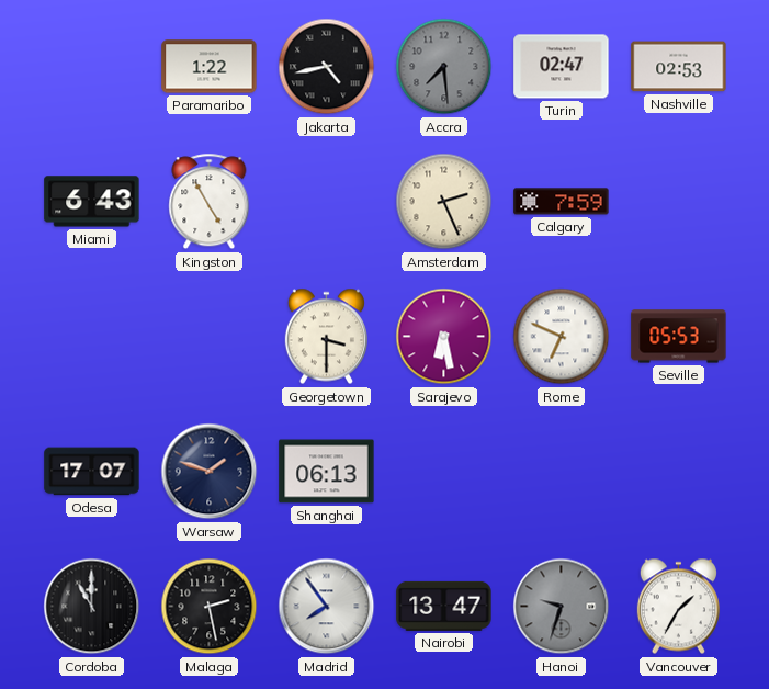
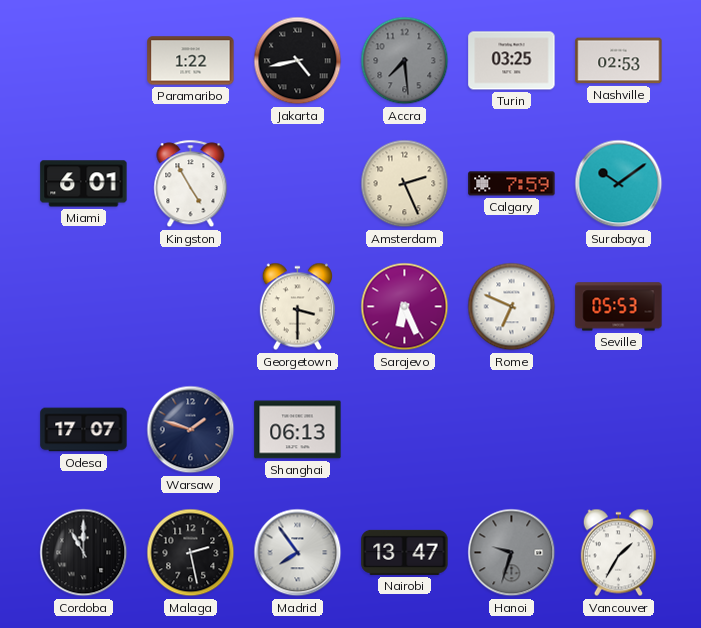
Turin: 02:47 -> 03:25
Miami: 6:43 -> 6:01
Surabaya: none -> 10:09
Sarajevo: 6:28 -> 6:26
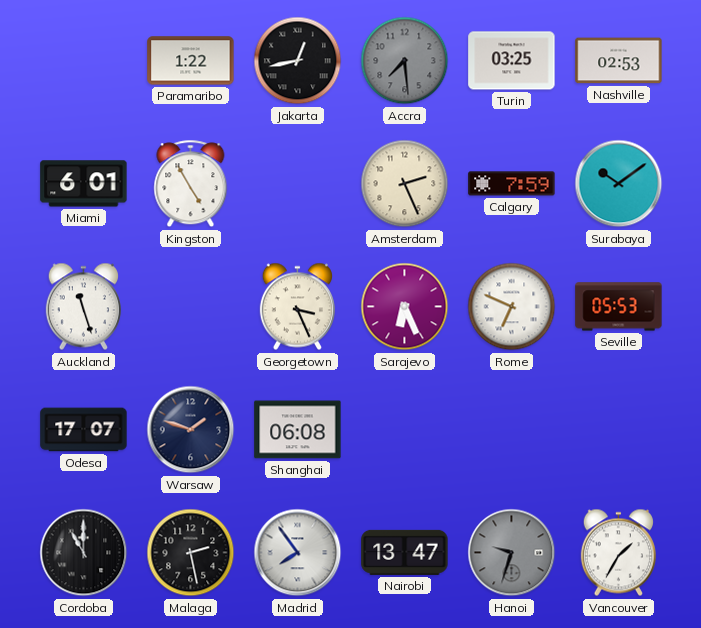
Jakarta: 4:43 -> 12:43
Auckland: none -> 11:27
Georgetown: 3:30 -> 3:26
Shanghai: 06:13 -> 06:08
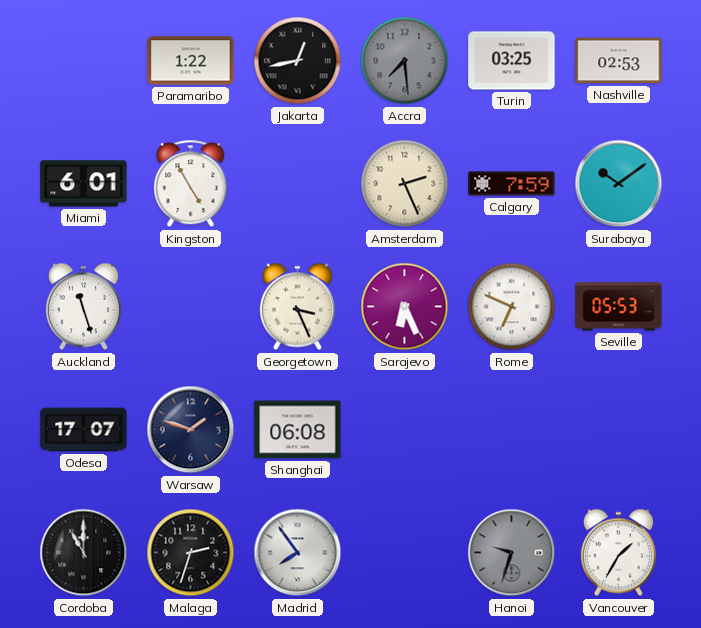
Malaga: 2:28 -> 2:33
Nairobi: 13:47 -> none
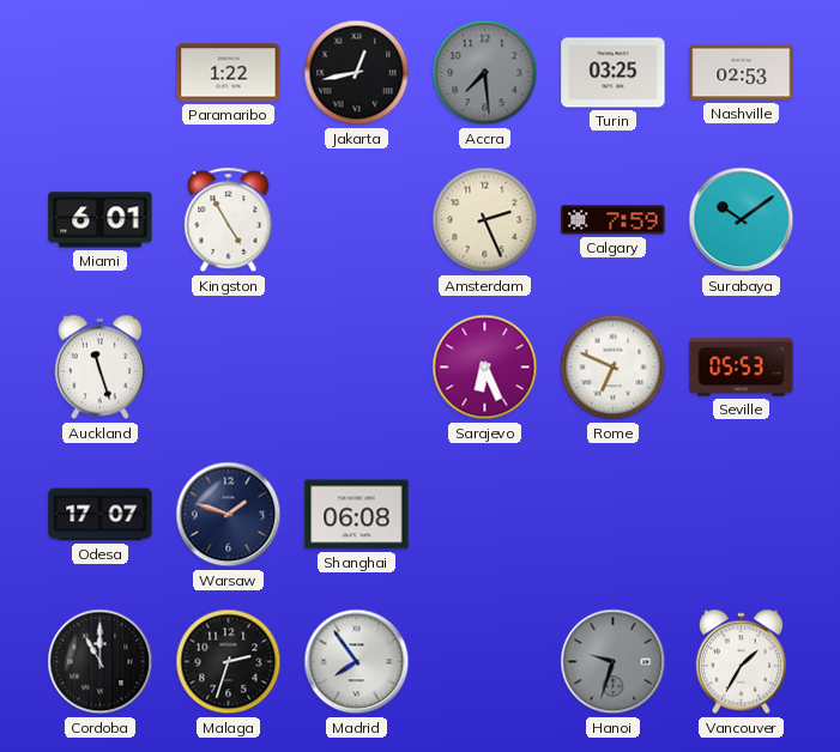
Georgetown: 3:26 -> none
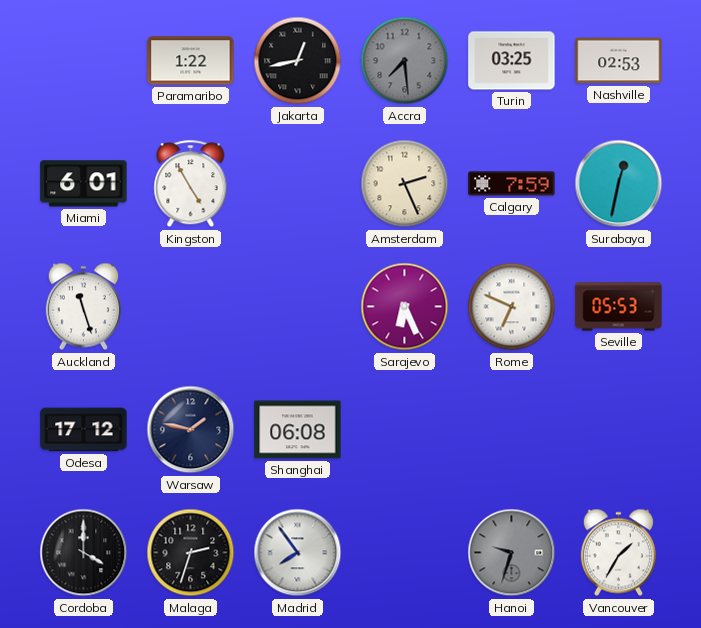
Surabaya: 10:09 -> 12:32
Odesa: 17:07 -> 17:12
Warsaw: 1:48 -> 1:47
Cordoba: 11:00 -> 4:00
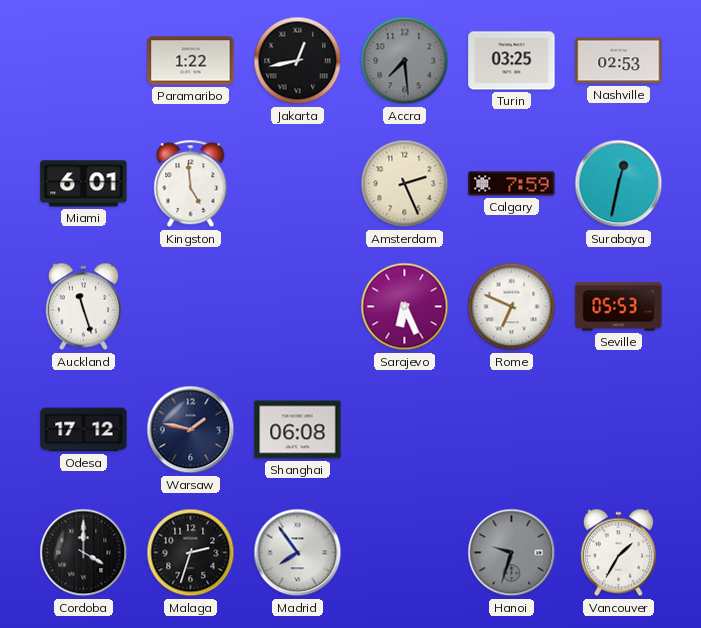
Kingston: 4:55 -> 4:59
